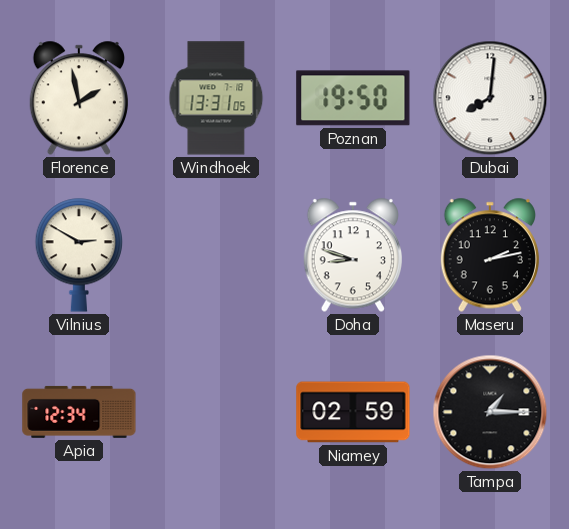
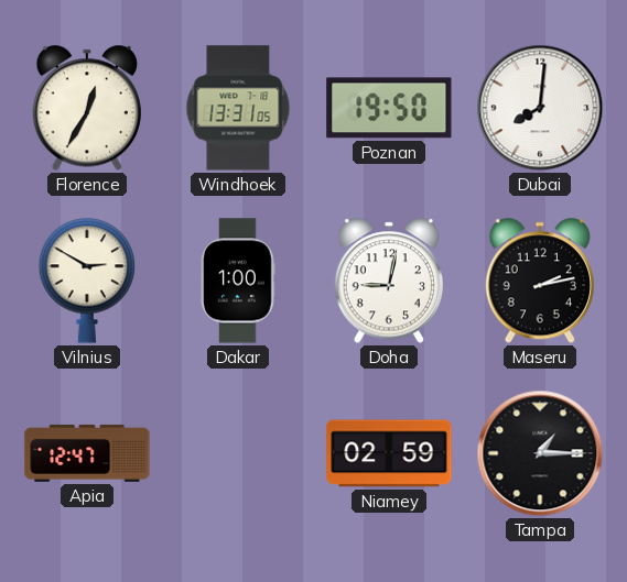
Florence: 1:58 -> 12:35
Dakar: none -> 1:00
Doha: 8:48 -> 9:02
Apia: 12:34 -> 12:47
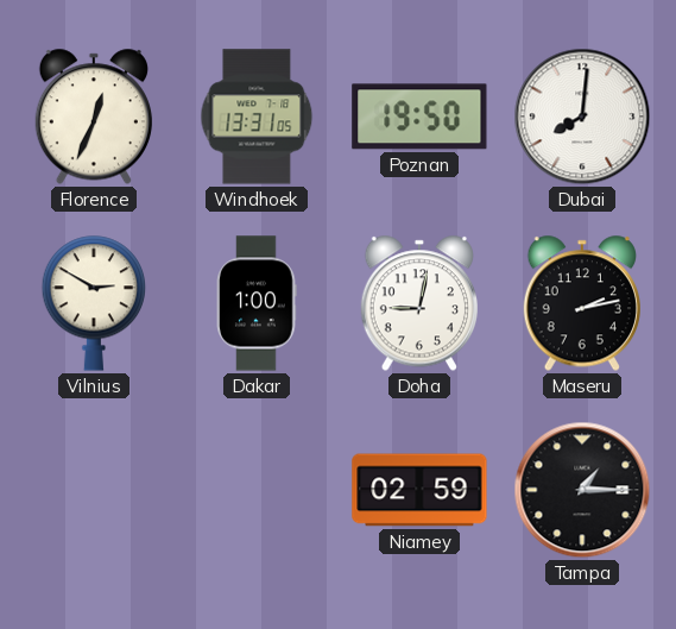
Florence: 12:35 -> 12:34
Apia: 12:47 -> none
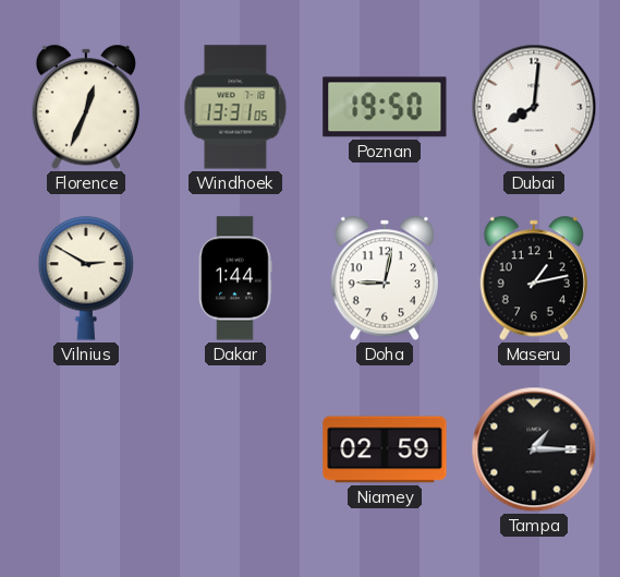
Dakar: 1:00 -> 1:44
Maseru: 2:13 -> 1:13
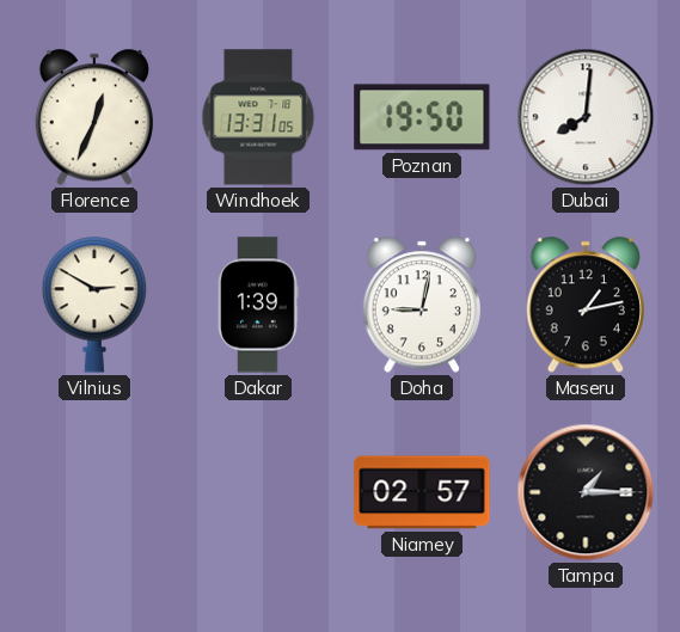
Dakar: 1:44 -> 1:39
Niamey: 02:59 -> 02:57
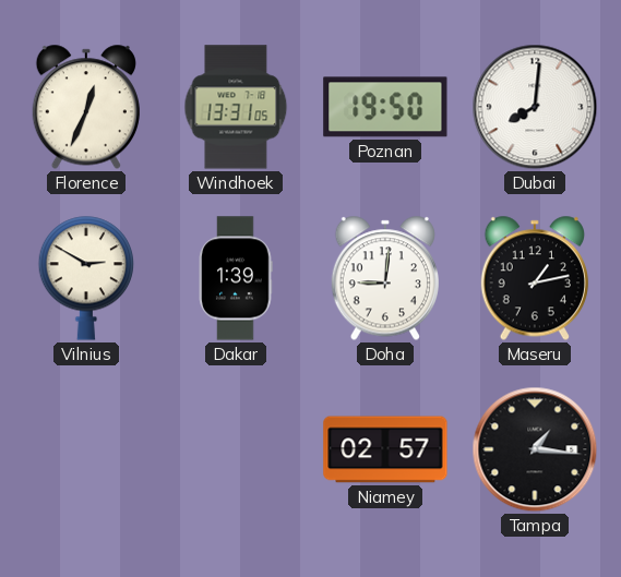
Doha: 9:02 -> 9:01
Tampa: 1:15 -> 1:16
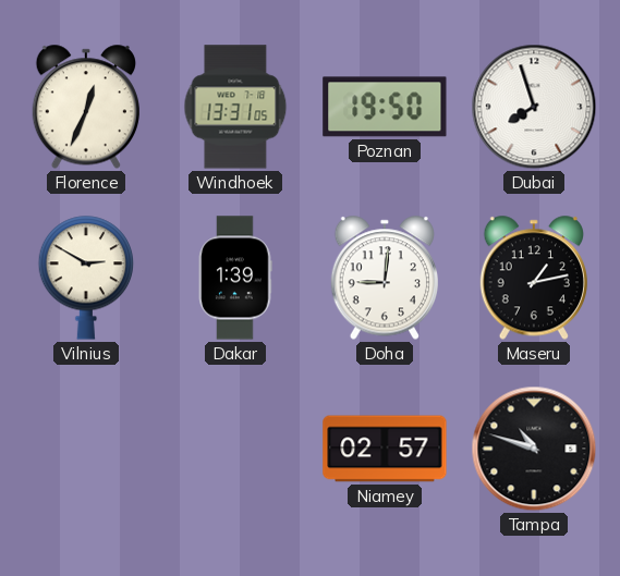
Dubai: 8:01 -> 7:57
Tampa: 1:16 -> 10:48
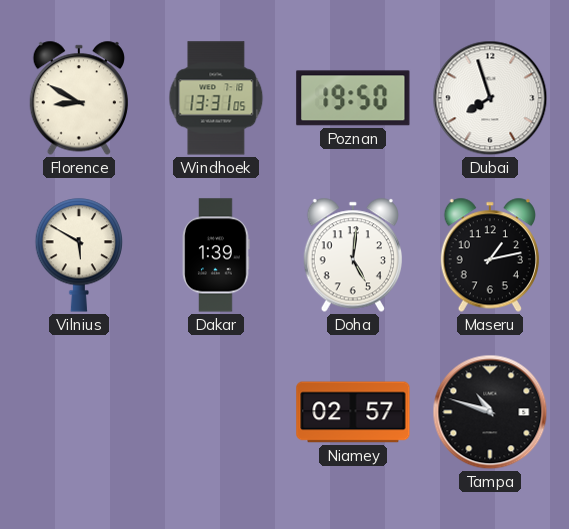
Florence: 12:34 -> 8:50
Vilnius: 2:50 -> 5:50
Doha: 9:01 -> 5:01
